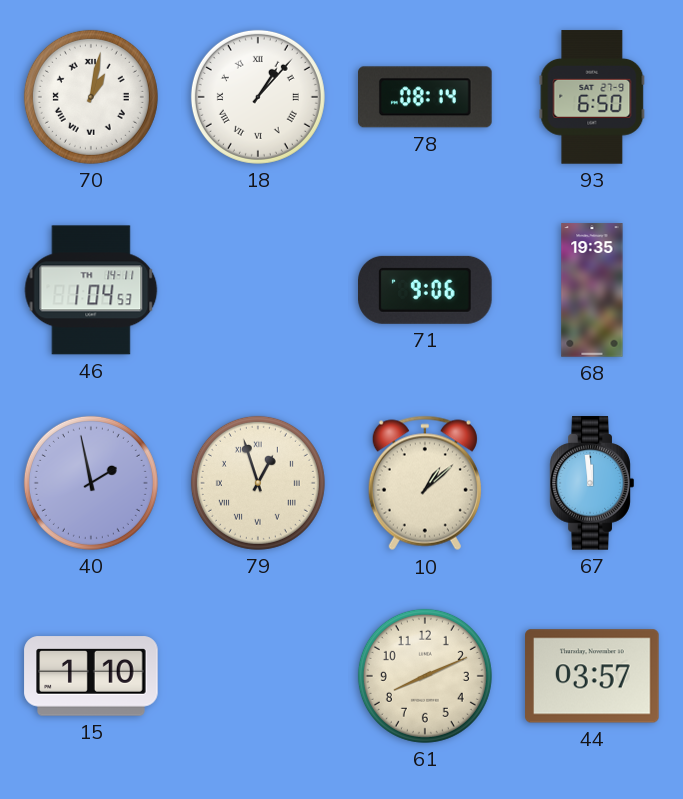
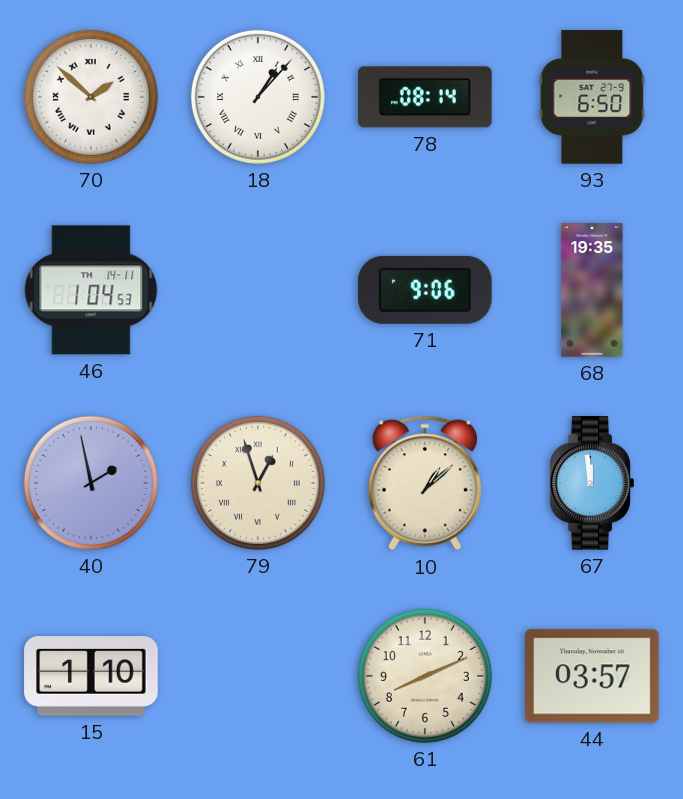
70: 1:02 -> 1:52
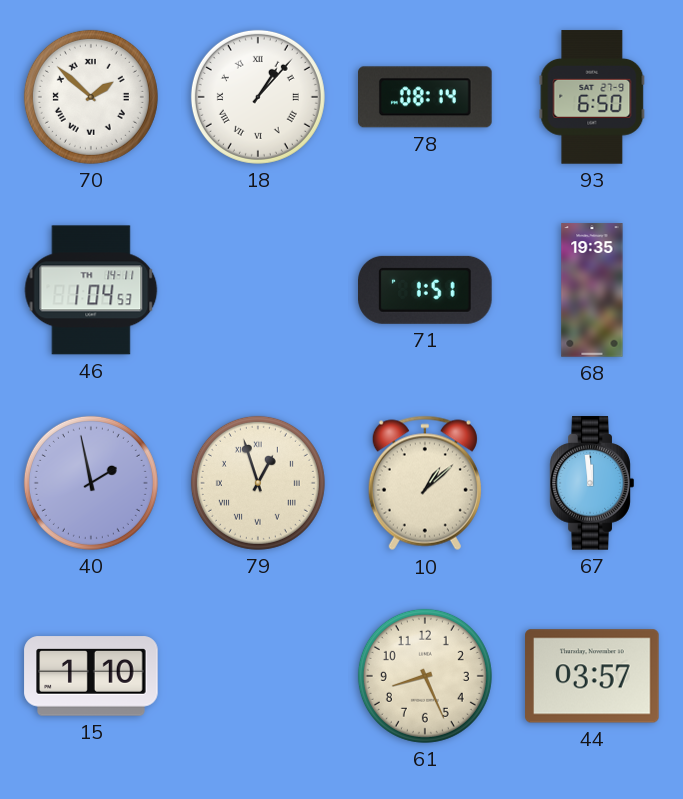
71: 9:06 -> 1:51
61: 8:11 -> 8:26
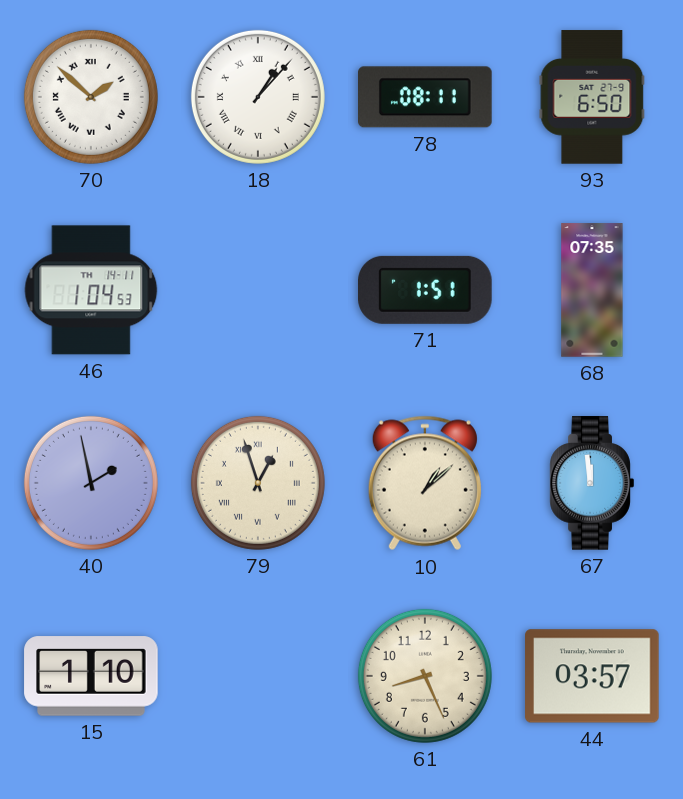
78: 08:14 -> 08:11
68: 19:35 -> 07:35
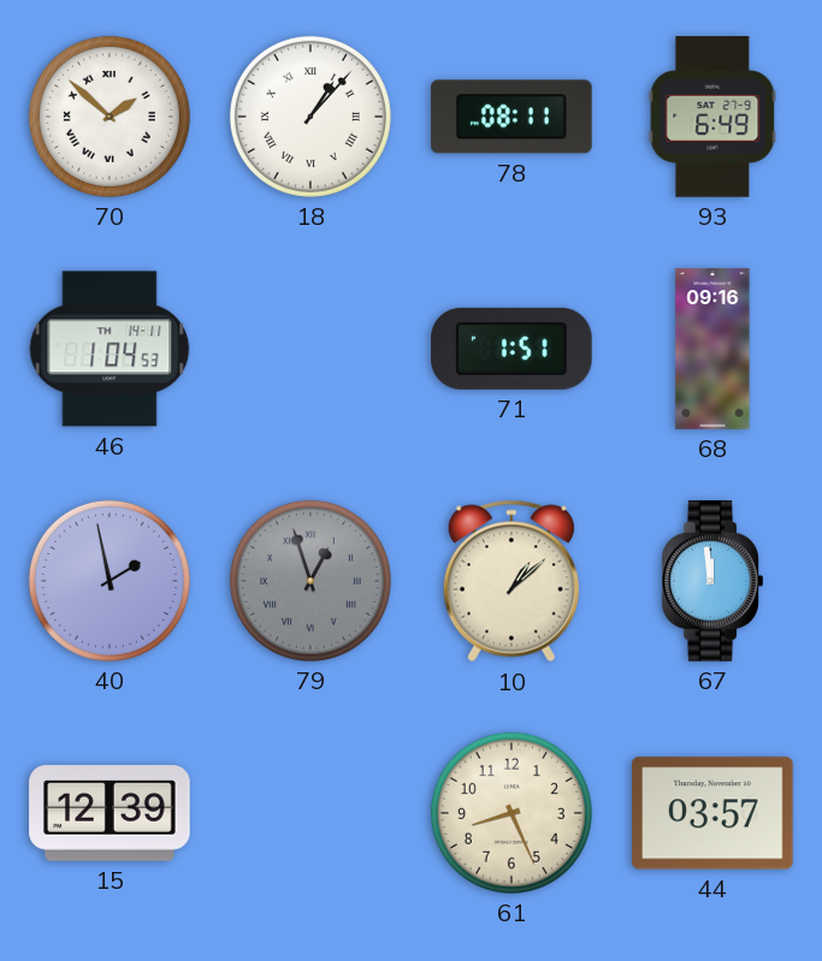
93: 6:50 -> 6:49
68: 07:35 -> 09:16
79 dial: cream -> grey
15: 1:10 -> 12:39
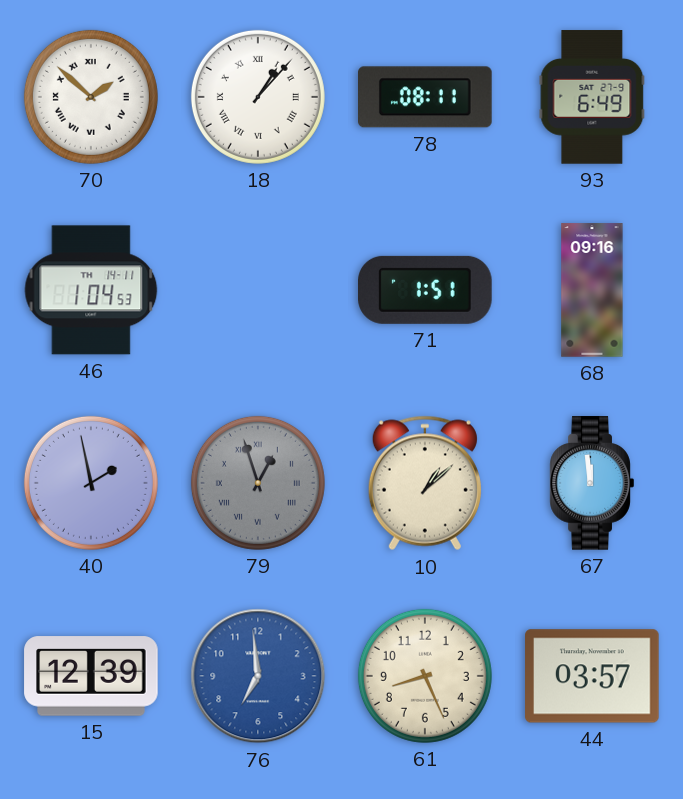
76: none -> 6:59
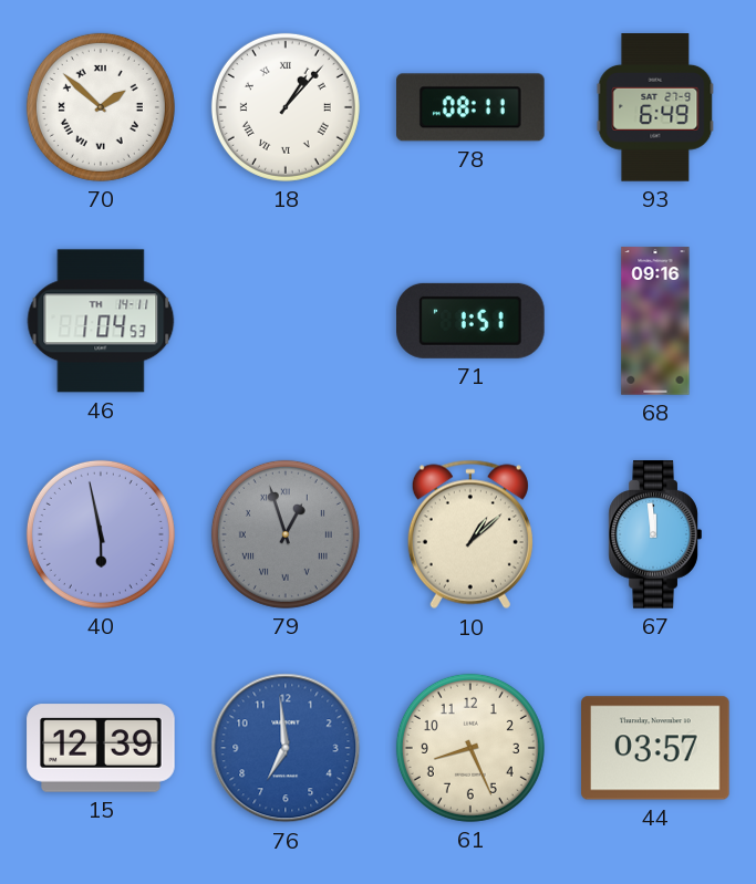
40: 1:58 -> 5:58
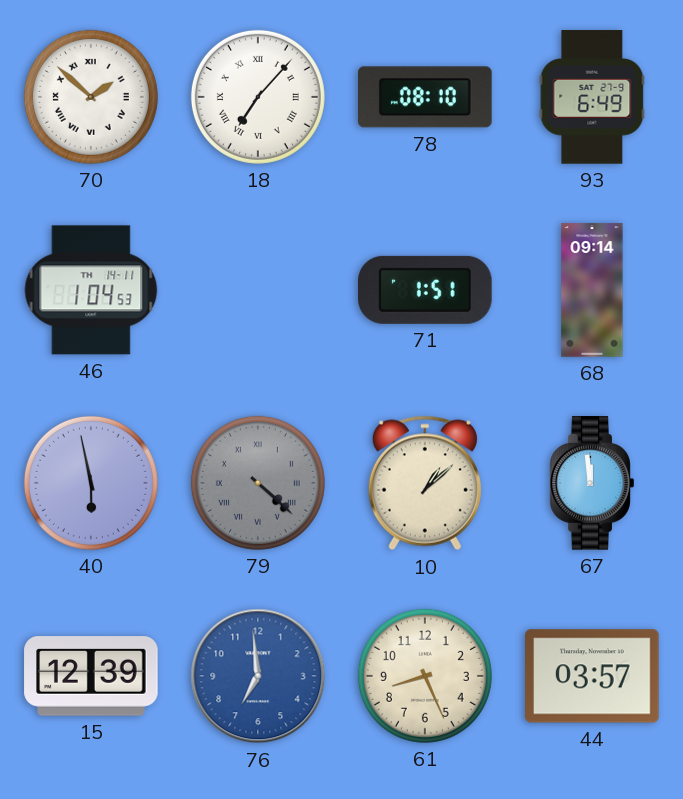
18: 1:07 -> 7:07
78: 08:11 -> 08:10
68: 09:16 -> 09:14
79: 12:57 -> 4:22
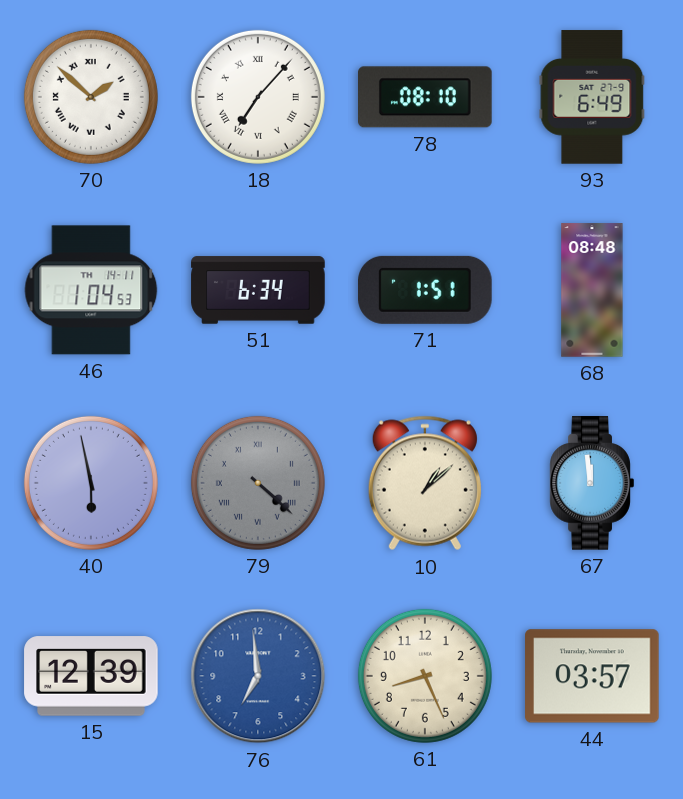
51: none -> 6:34
68: 09:14 -> 08:48
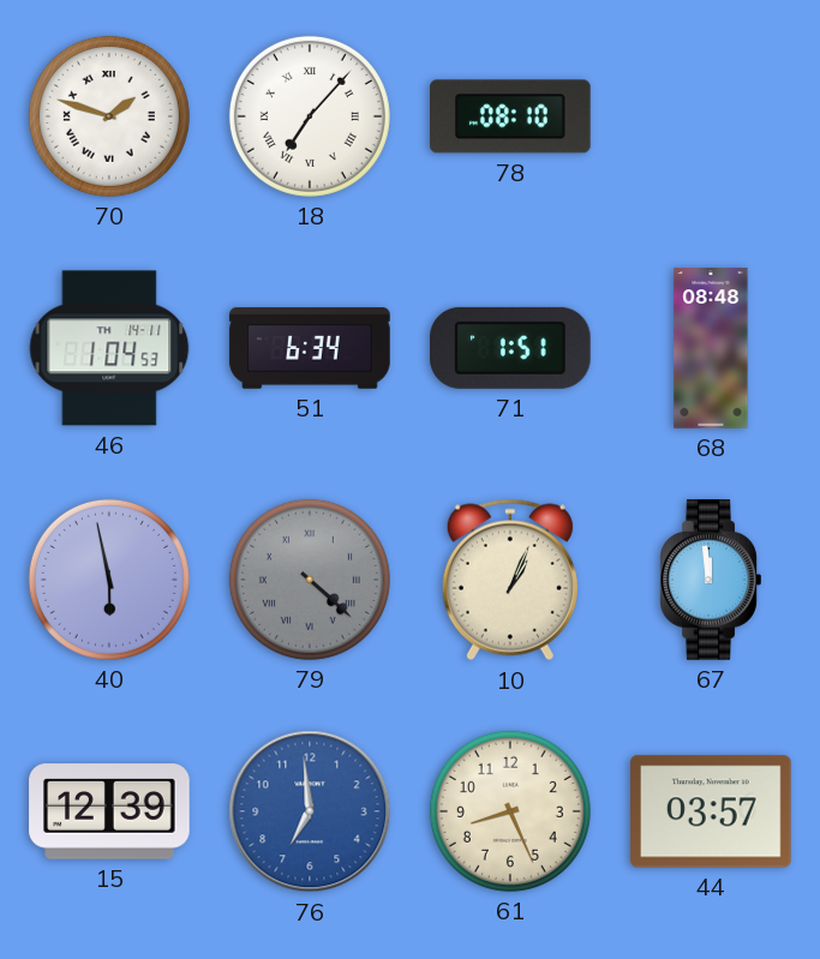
70: 1:52 -> 1:48
93: 6:49 -> none
10: 1:08 -> 1:04
